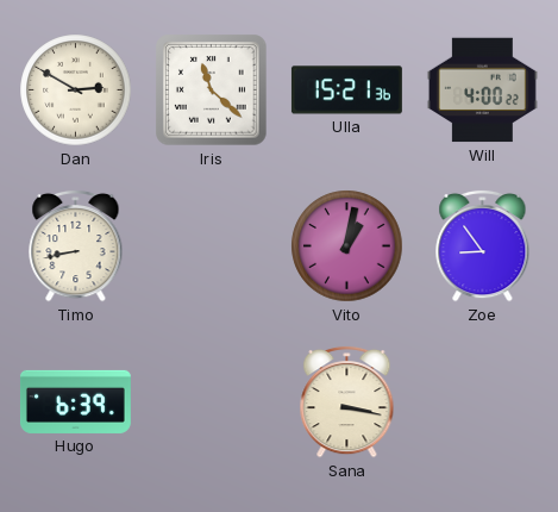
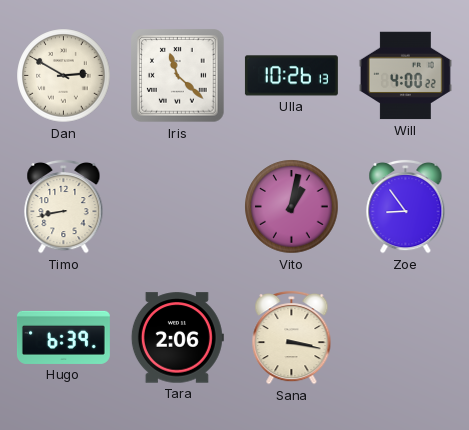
Ulla: 15:21 -> 10:26
Tara: none -> 2:06
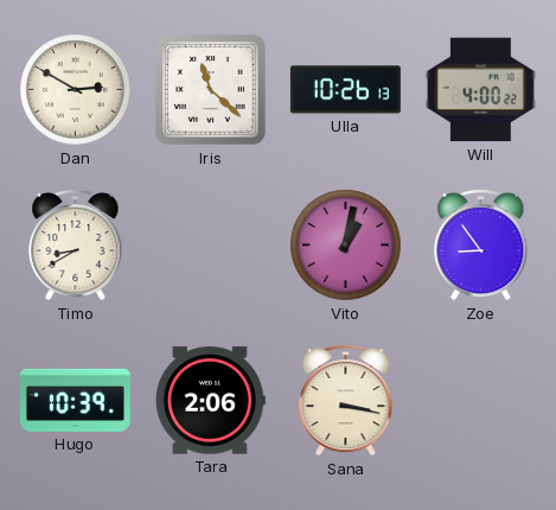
Timo: 8:43 -> 8:40
Hugo: 6:39 -> 10:39
